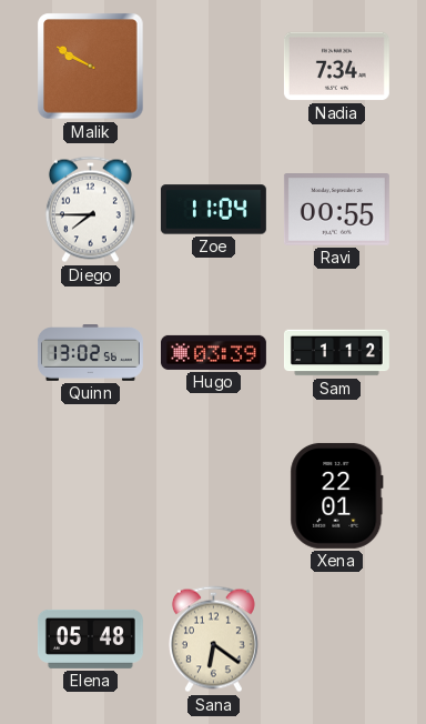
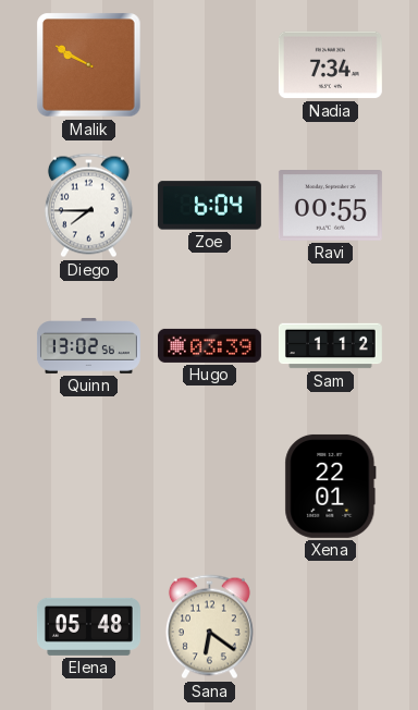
Zoe: 11:04 -> 6:04
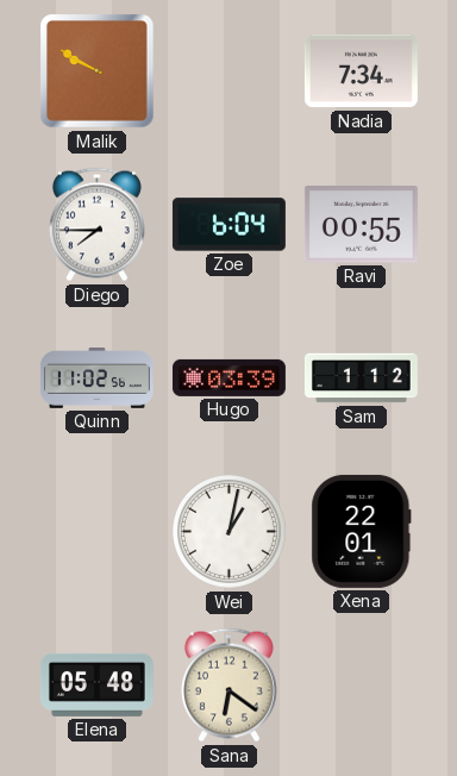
Quinn: 13:02 -> 11:02
Wei: none -> 1:02
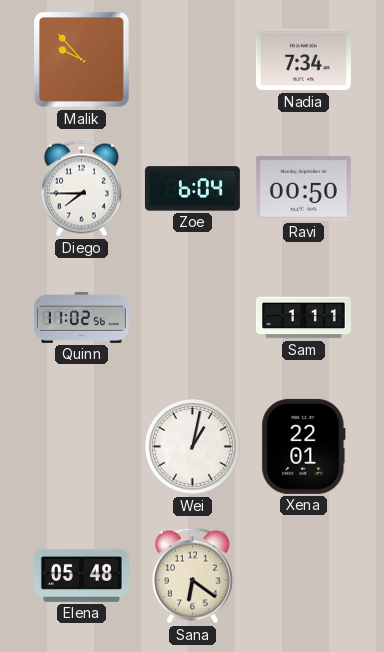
Malik: 9:50 -> 9:53
Ravi: 00:55 -> 00:50
Hugo: 03:39 -> none
Sam: 1:12 -> 1:11
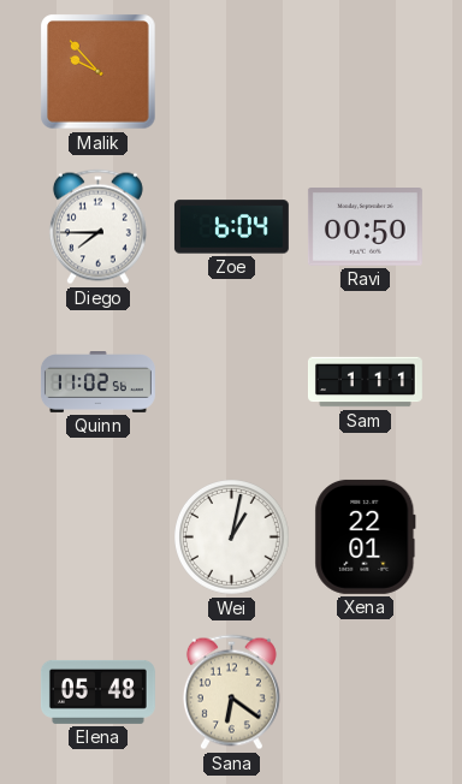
Nadia: 7:34 -> none
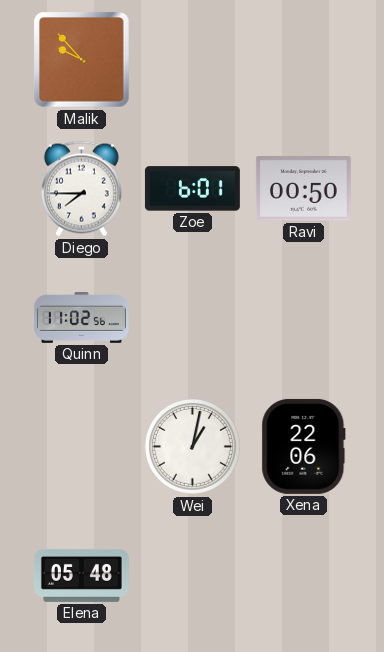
Zoe: 6:04 -> 6:01
Sam: 1:11 -> none
Xena: 22:01 -> 22:06
Sana: 6:21 -> none
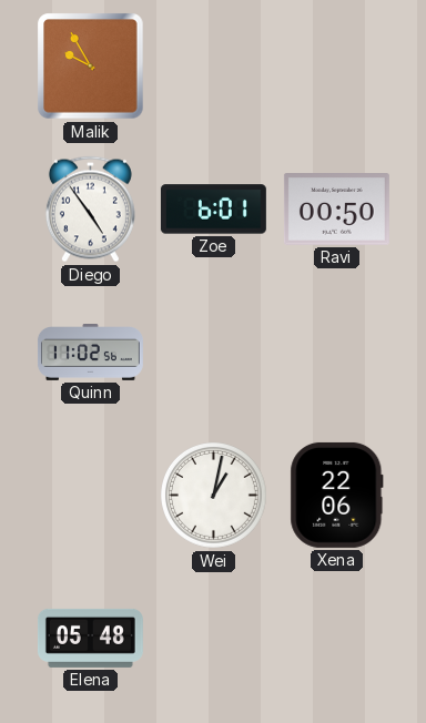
Malik: 9:53 -> 9:55
Diego: 7:45 -> 4:54
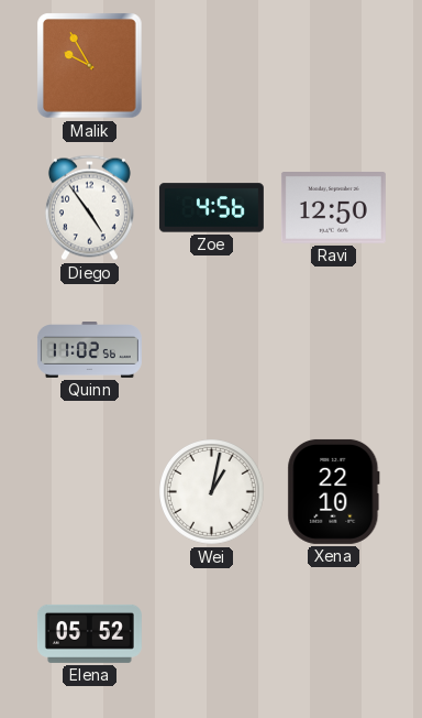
Zoe: 6:01 -> 4:56
Ravi: 00:50 -> 12:50
Xena: 22:06 -> 22:10
Elena: 05:48 -> 05:52
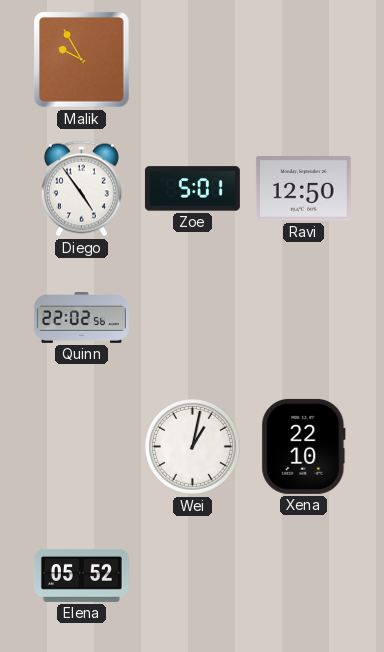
Zoe: 4:56 -> 5:01
Quinn: 11:02 -> 22:02
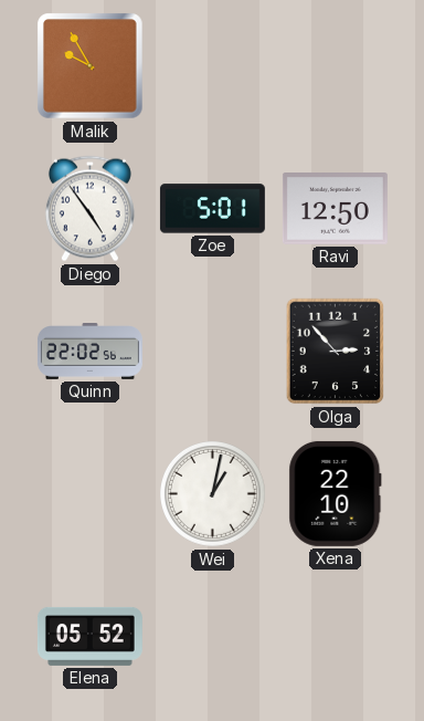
Olga: none -> 2:53
